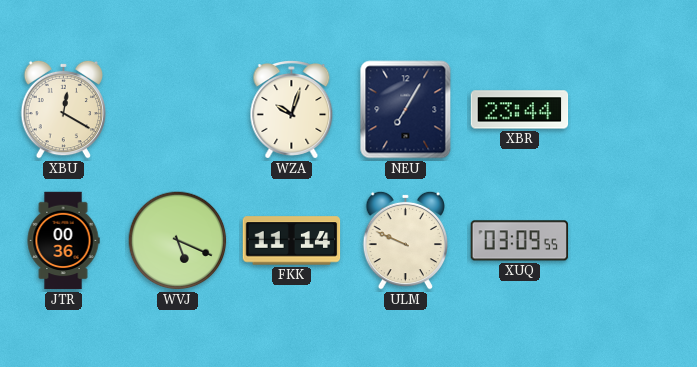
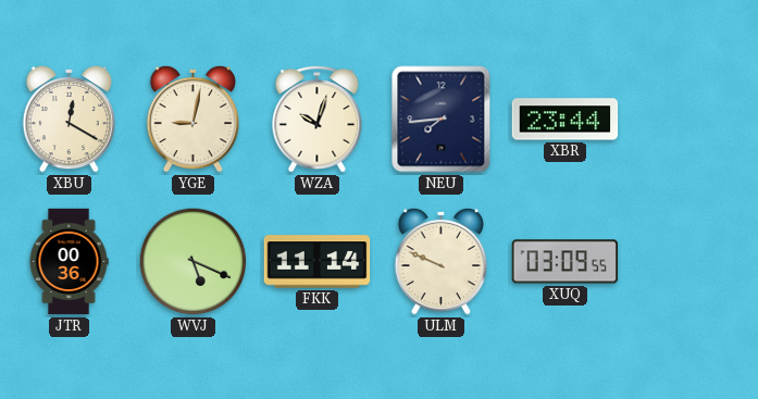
YGE: none -> 9:02
NEU: 7:05 -> 7:44
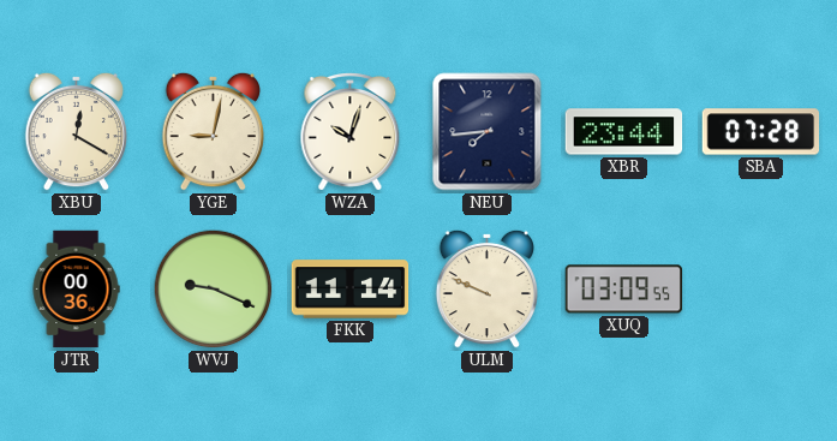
SBA: none -> 07:28
WVJ: 5:19 -> 9:19
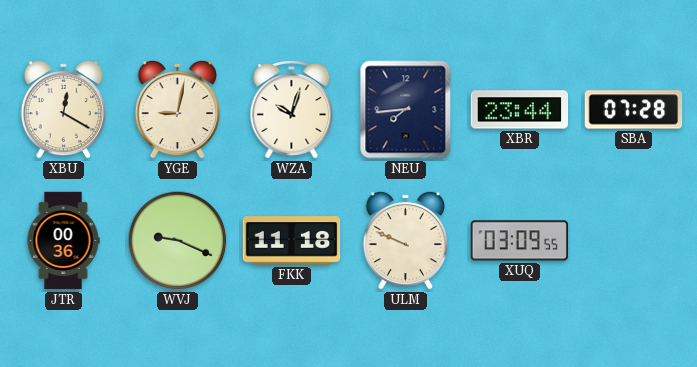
FKK: 11:14 -> 11:18
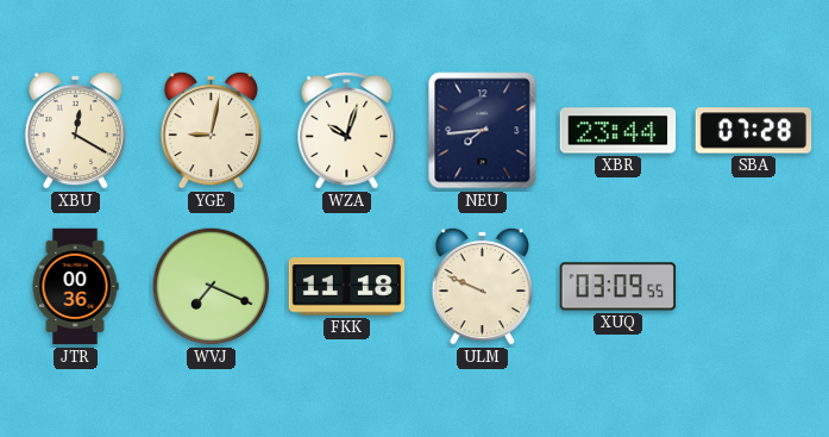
WVJ: 9:19 -> 7:19
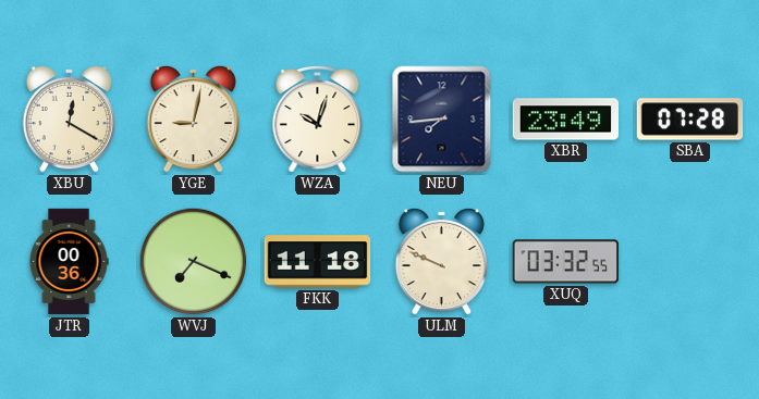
XBR: 23:44 -> 23:49
XUQ: 03:09 -> 03:32
